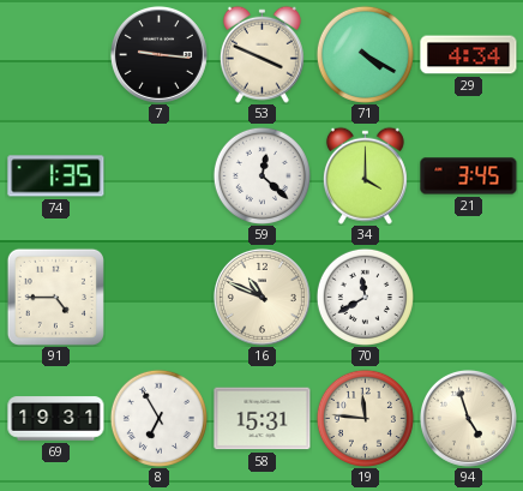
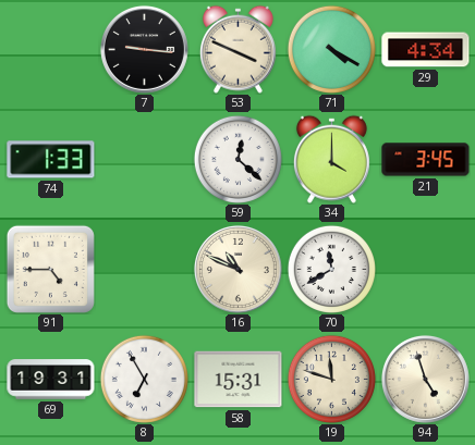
74: 1:35 -> 1:33
19: 11:46 -> 11:48
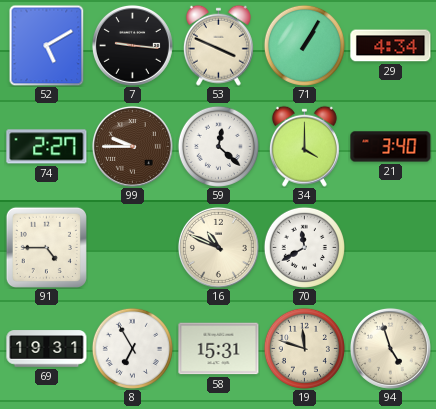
52: none -> 5:10
71: 4:20 -> 1:05
74: 1:33 -> 2:27
99: none -> 9:45
21: 3:45 -> 3:40
